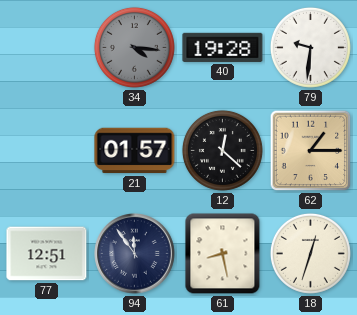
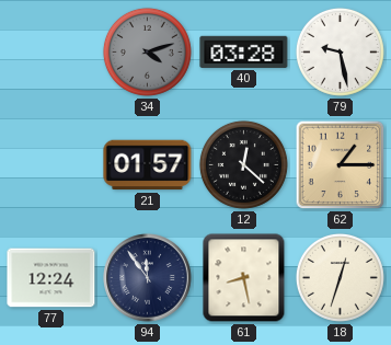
34: 4:16 -> 4:12
40: 19:28 -> 03:28
79: 9:31 -> 9:28
77: 12:51 -> 12:24
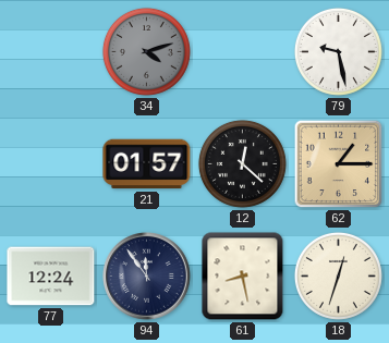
40: 03:28 -> none
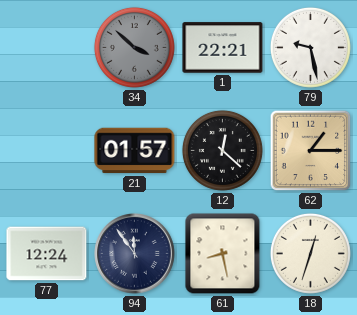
34: 4:12 -> 3:52
1: none -> 22:21
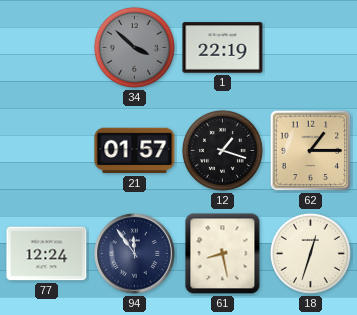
1: 22:21 -> 22:19
79: 9:28 -> none
12: 12:22 -> 1:18
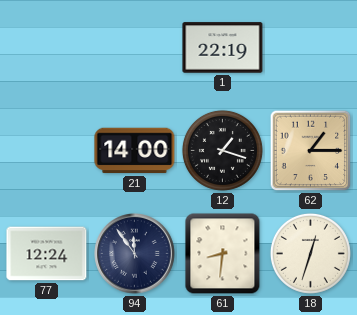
34: 3:52 -> none
21: 01:57 -> 14:00
61: 8:28 -> 8:31
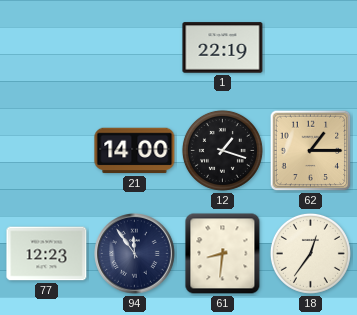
77: 12:24 -> 12:23
18: 12:33 -> 12:36
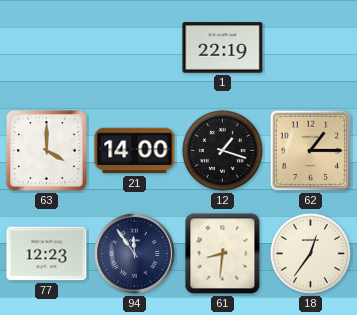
63: none -> 4:00
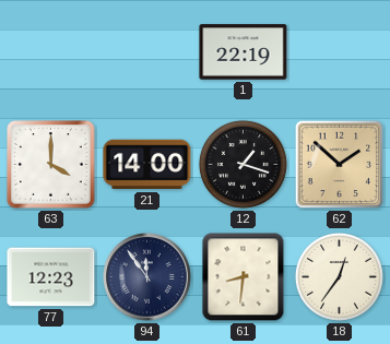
62: 1:15 -> 1:52
